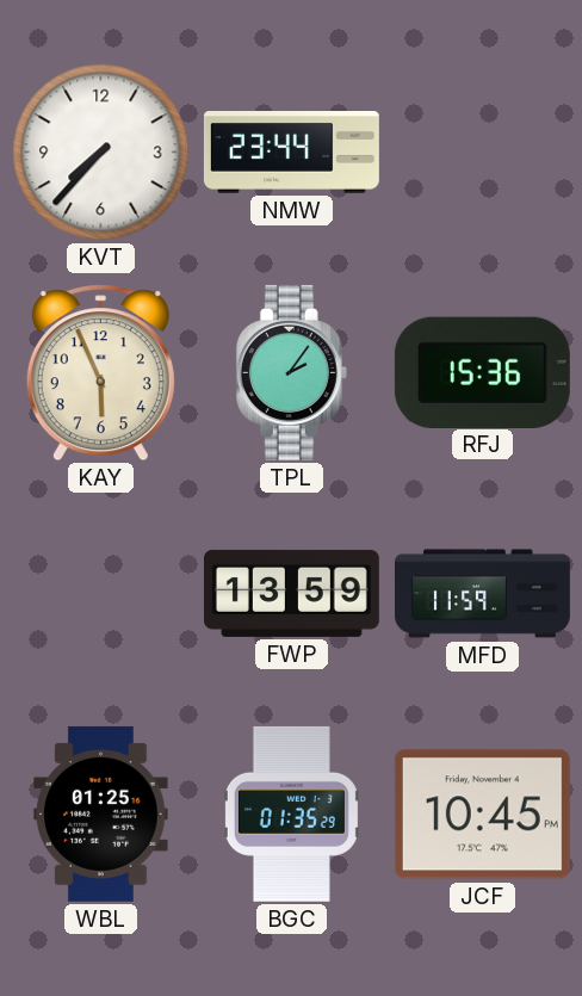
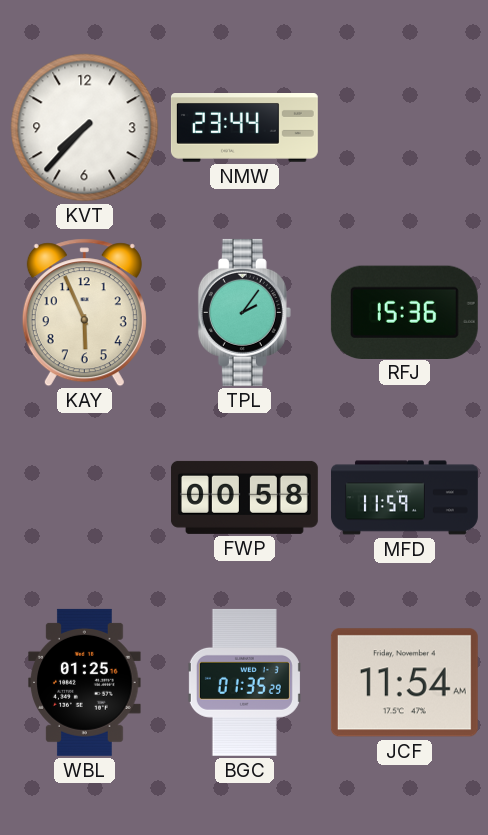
FWP: 13:59 -> 00:58
JCF: 10:45 -> 11:54
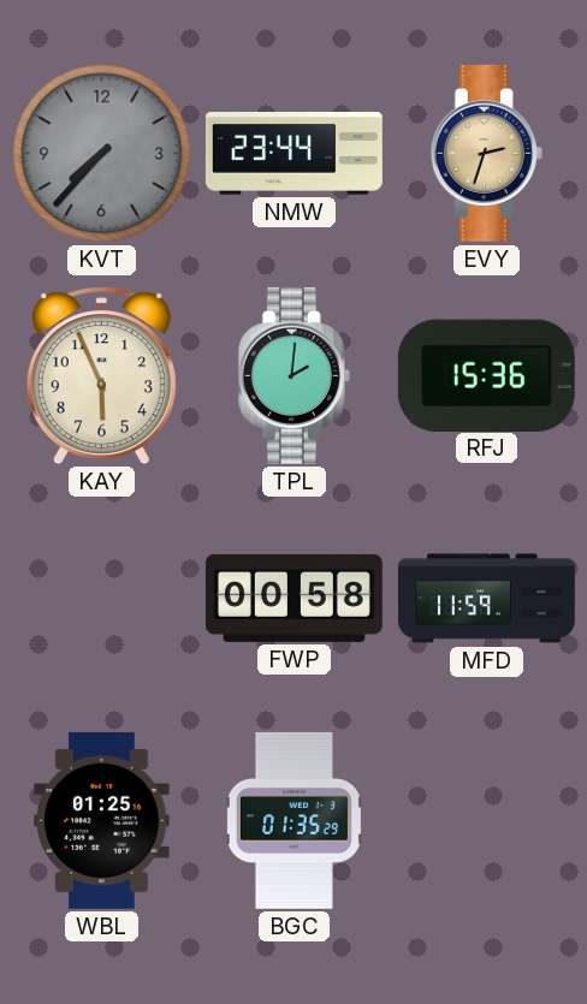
KVT dial: white -> grey
EVY: none -> 2:33
TPL: 2:06 -> 2:01
JCF: 11:54 -> none
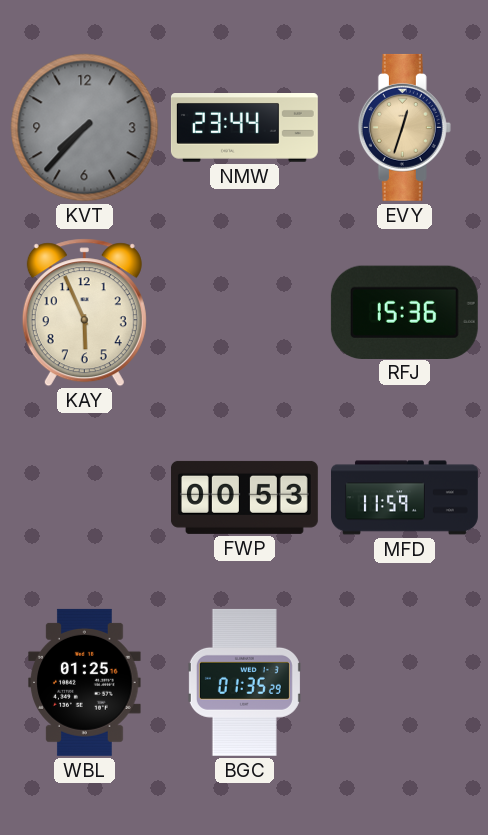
EVY: 2:33 -> 12:33
TPL: 2:01 -> none
FWP: 00:58 -> 00:53
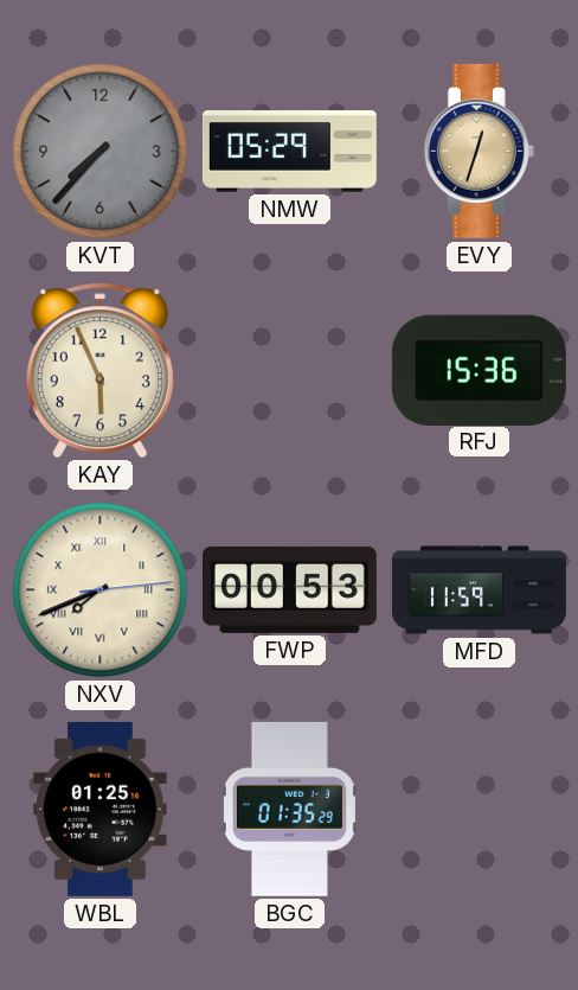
NMW: 23:44 -> 05:29
NXV: none -> 7:41
